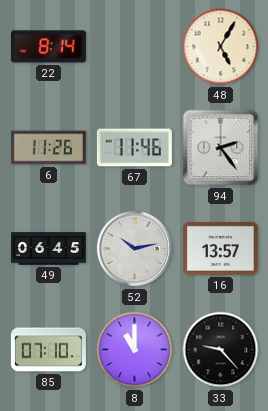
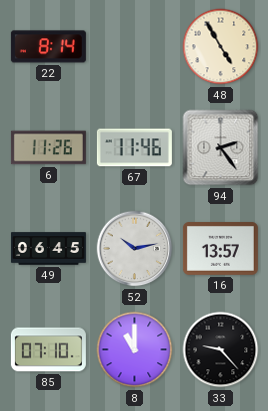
48: 5:05 -> 4:55
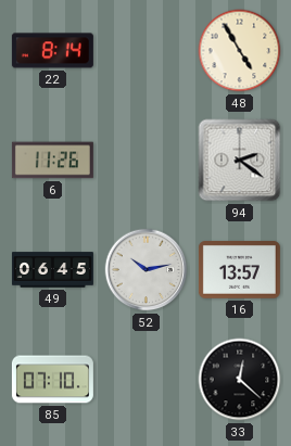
67: 11:46 -> none
94: 2:24 -> 2:21
8: 11:00 -> none
33: 9:23 -> 12:22
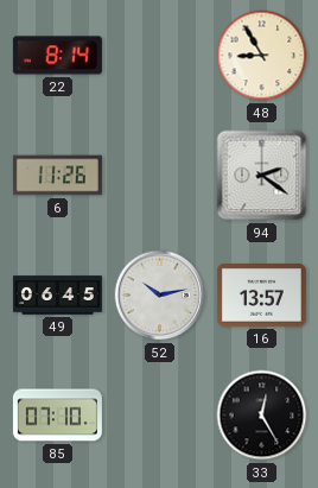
48: 4:55 -> 8:55
33: 12:22 -> 12:25
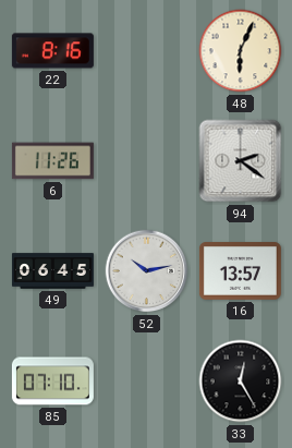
22: 8:14 -> 8:16
48: 8:55 -> 6:04
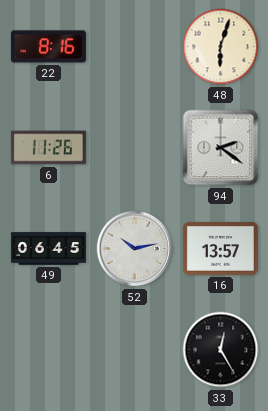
48: 6:04 -> 6:03
85: 07:10 -> none
